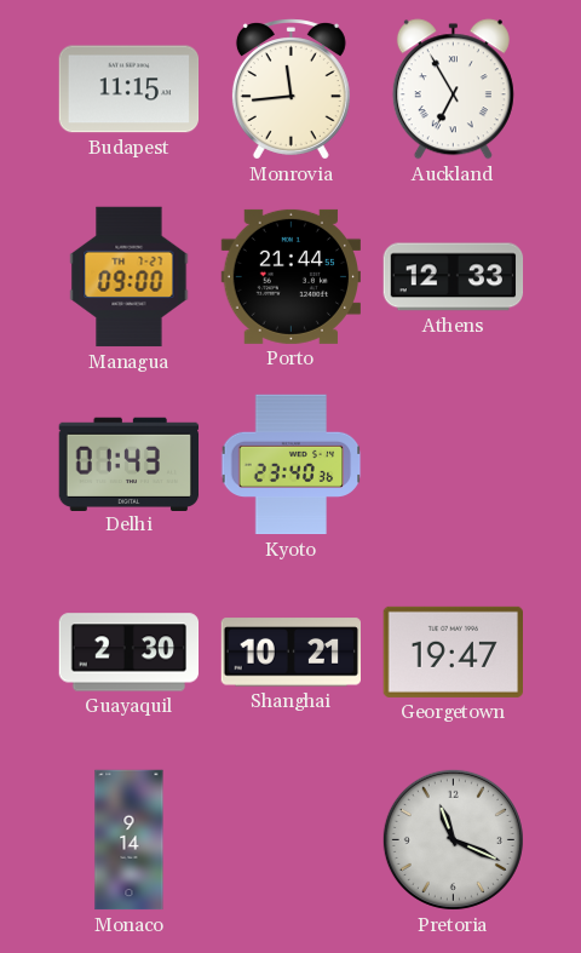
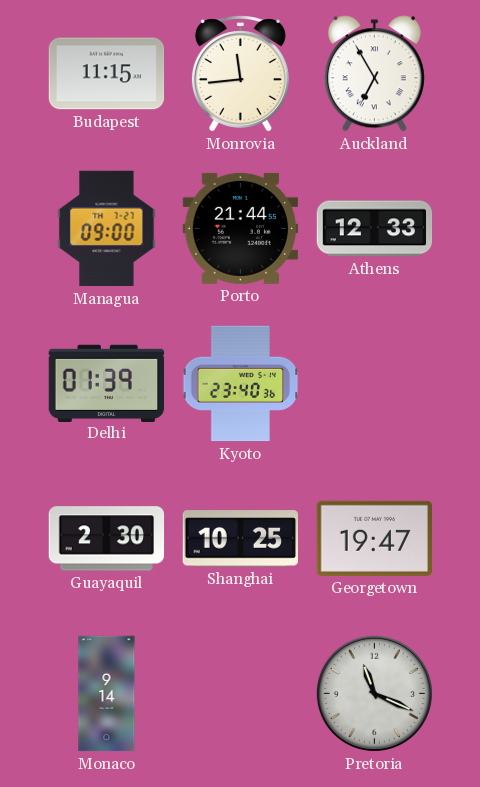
Delhi: 01:43 -> 01:39
Shanghai: 10:21 -> 10:25
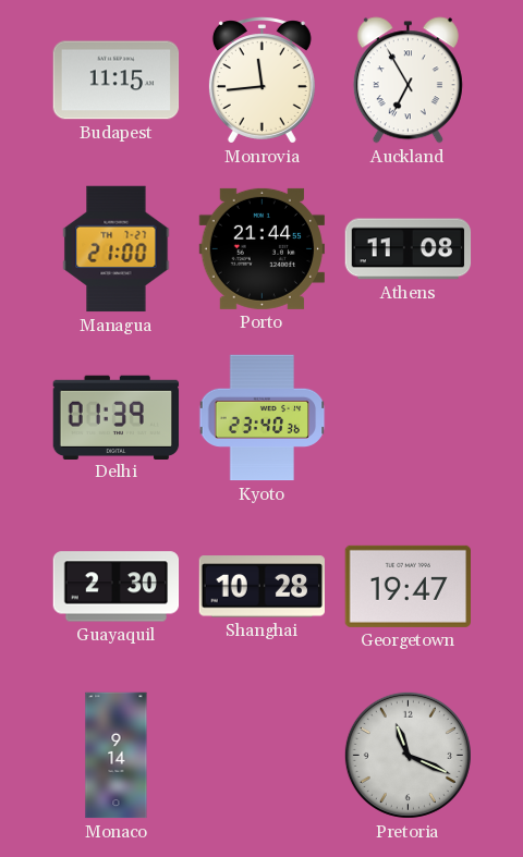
Managua: 09:00 -> 21:00
Athens: 12:33 -> 11:08
Shanghai: 10:25 -> 10:28
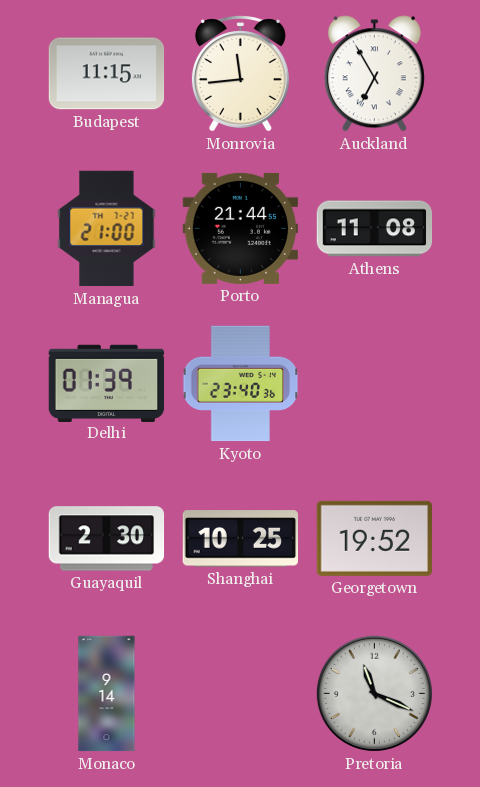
Shanghai: 10:28 -> 10:25
Georgetown: 19:47 -> 19:52
